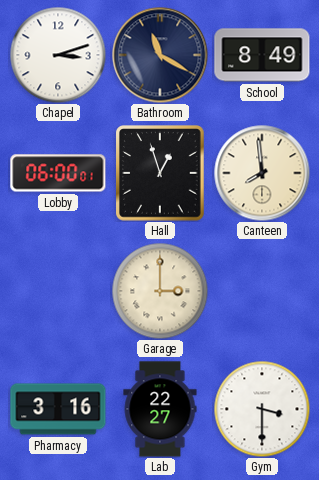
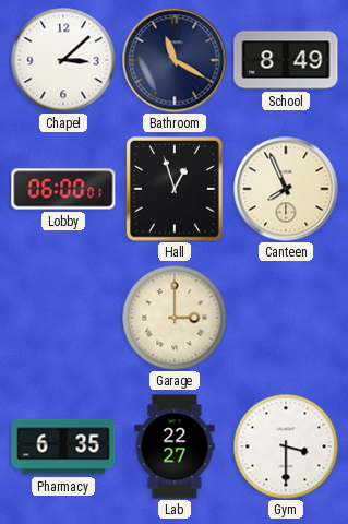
Chapel: 3:12 -> 3:08
Canteen: 7:59 -> 7:56
Pharmacy: 3:16 -> 6:35
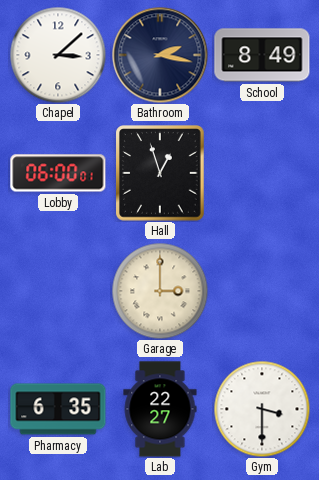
Bathroom: 11:20 -> 2:17
Canteen: 7:56 -> none
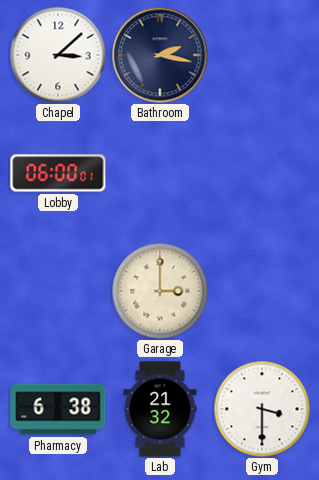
School: 8:49 -> none
Hall: 12:57 -> none
Pharmacy: 6:35 -> 6:38
Lab: 22:27 -> 21:32
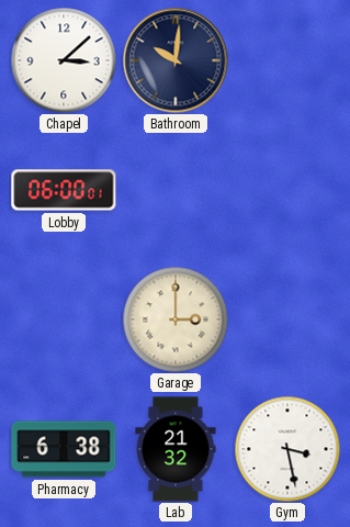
Bathroom: 2:17 -> 10:01
Gym: 3:30 -> 3:28
